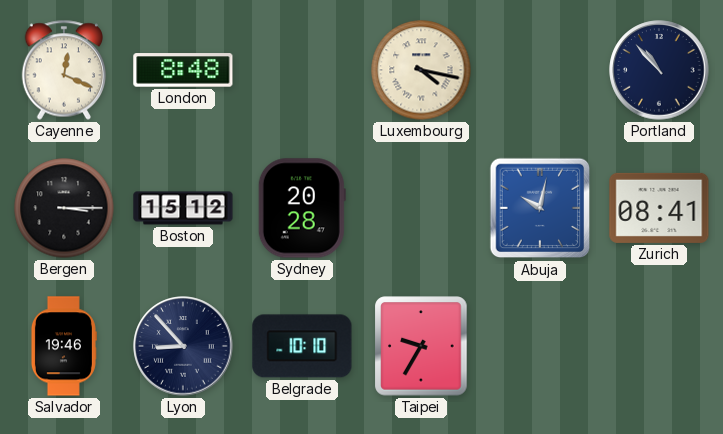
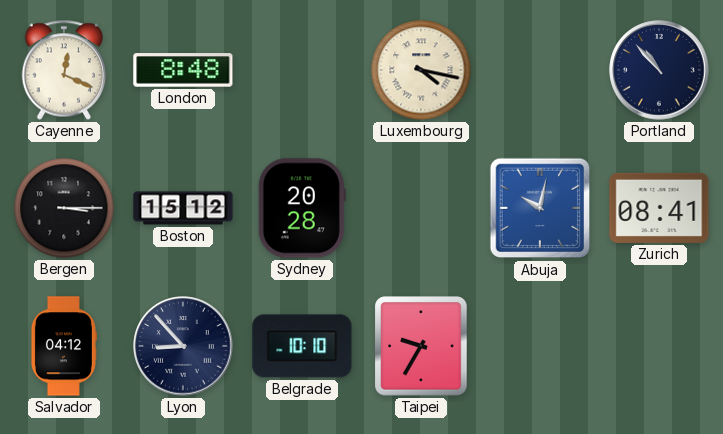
Salvador: 19:46 -> 04:12
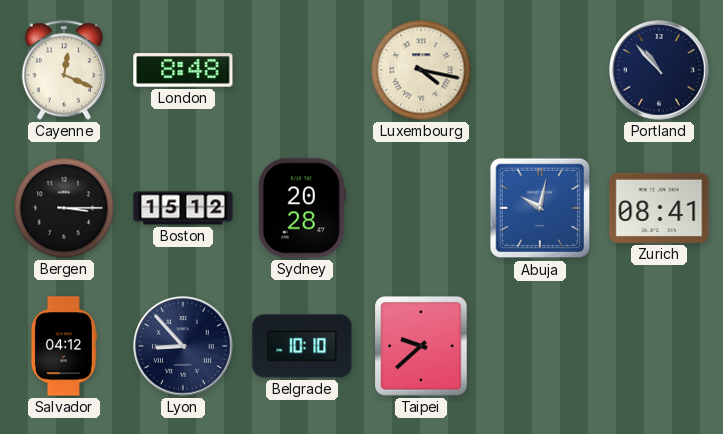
Taipei: 9:35 -> 9:38
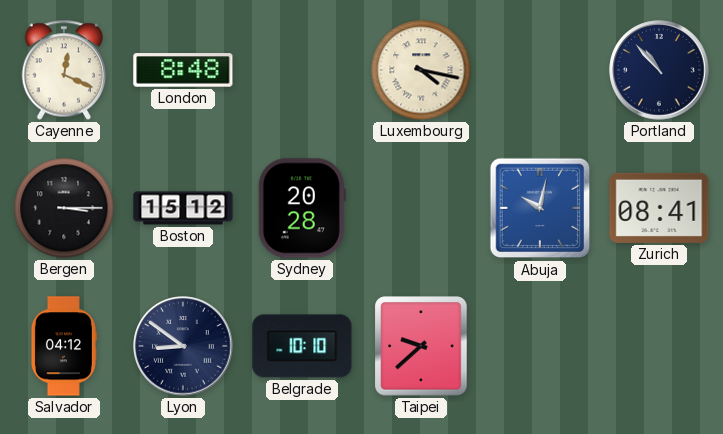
Lyon: 8:53 -> 8:51
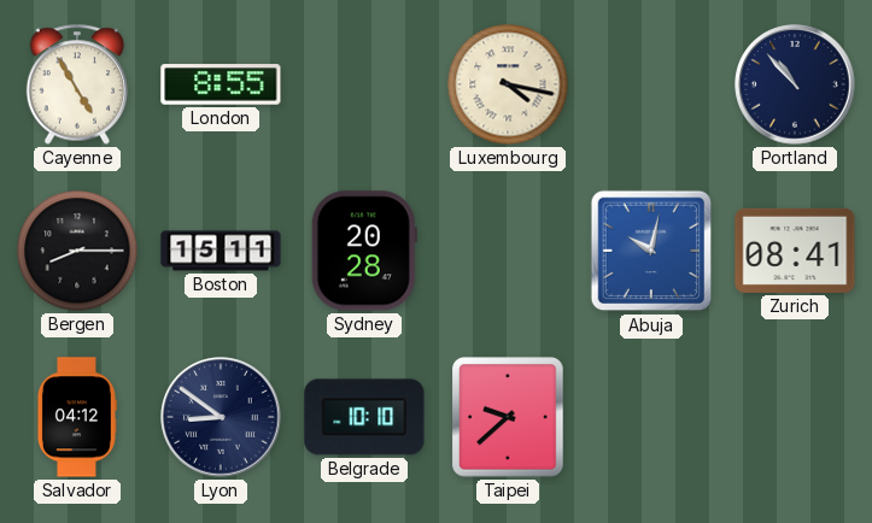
Cayenne: 12:19 -> 4:55
London: 8:48 -> 8:55
Bergen: 3:15 -> 8:15
Boston: 15:12 -> 15:11
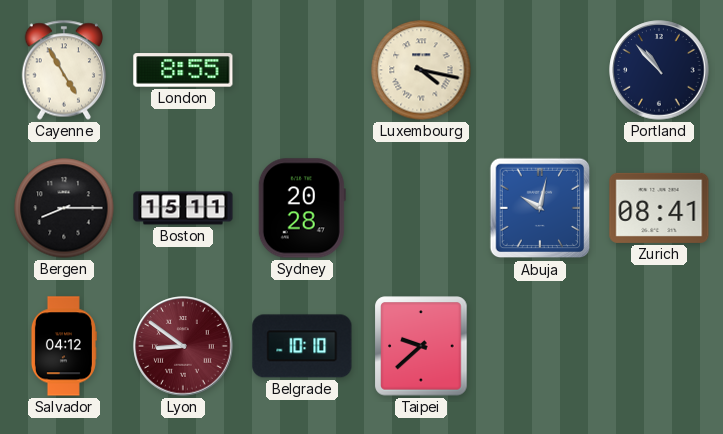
Lyon dial: navy -> burgundy
